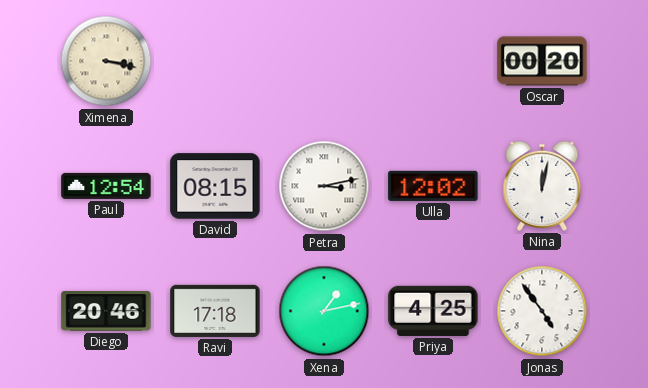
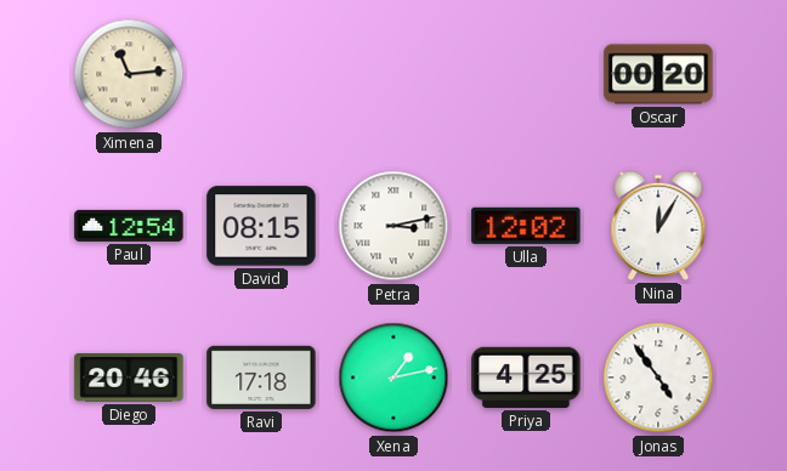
Ximena: 3:17 -> 11:14
Nina: 12:02 -> 12:05
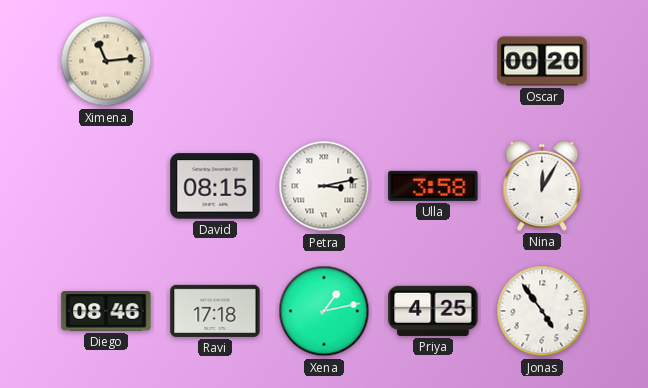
Paul: 12:54 -> none
Ulla: 12:02 -> 3:58
Diego: 20:46 -> 08:46
